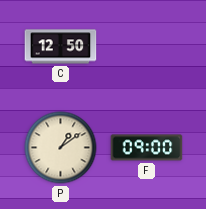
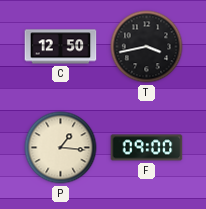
T: none -> 3:43
P: 1:09 -> 1:16
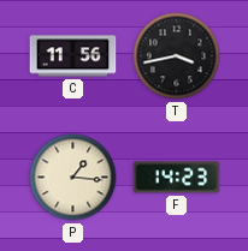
C: 12:50 -> 11:56
F: 09:00 -> 14:23
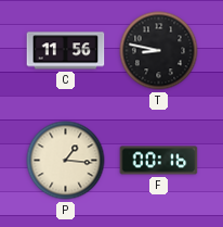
T: 3:43 -> 8:47
F: 14:23 -> 00:16
